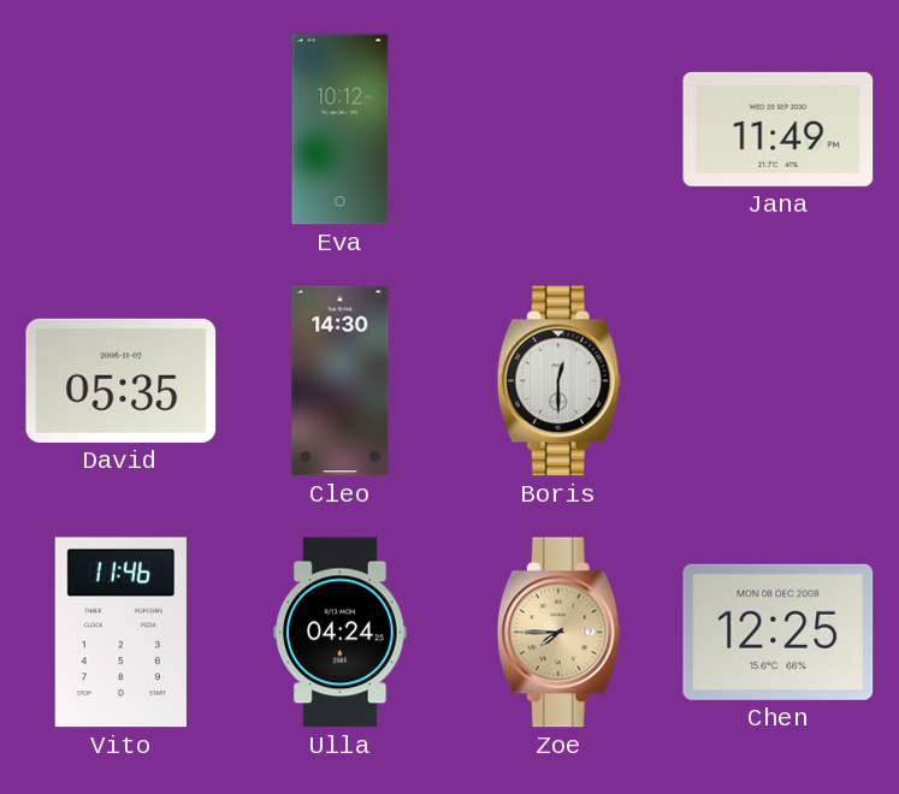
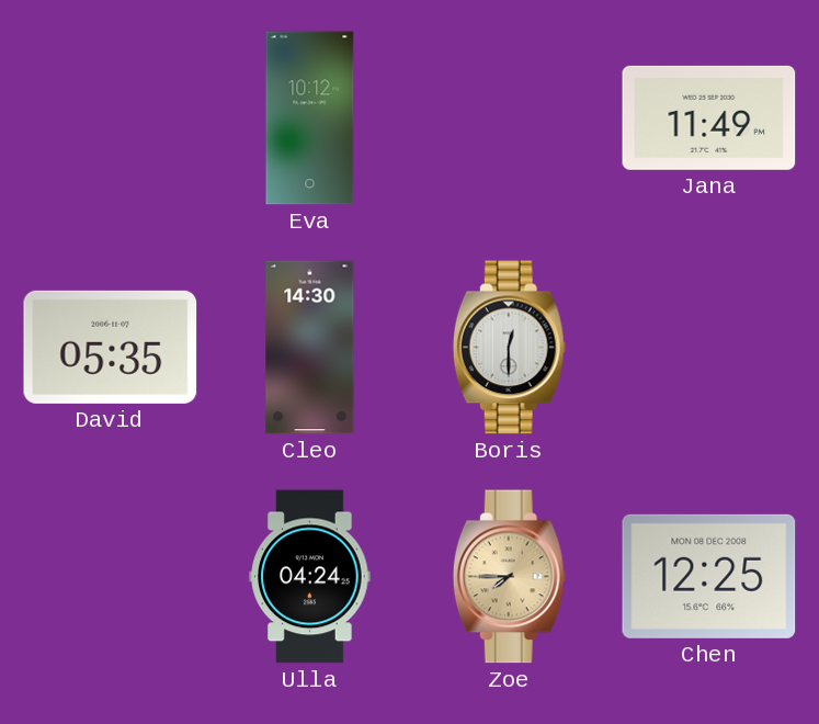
Vito: 11:46 -> none
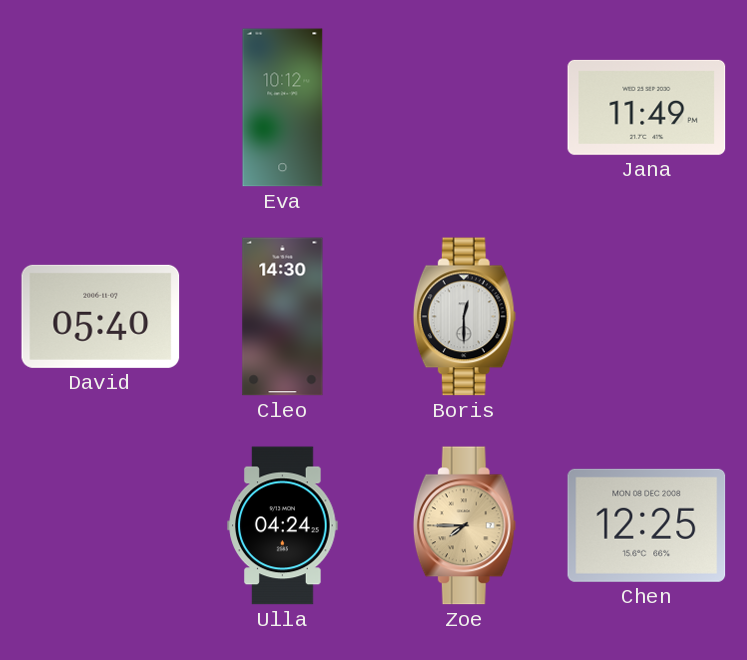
David: 05:35 -> 05:40
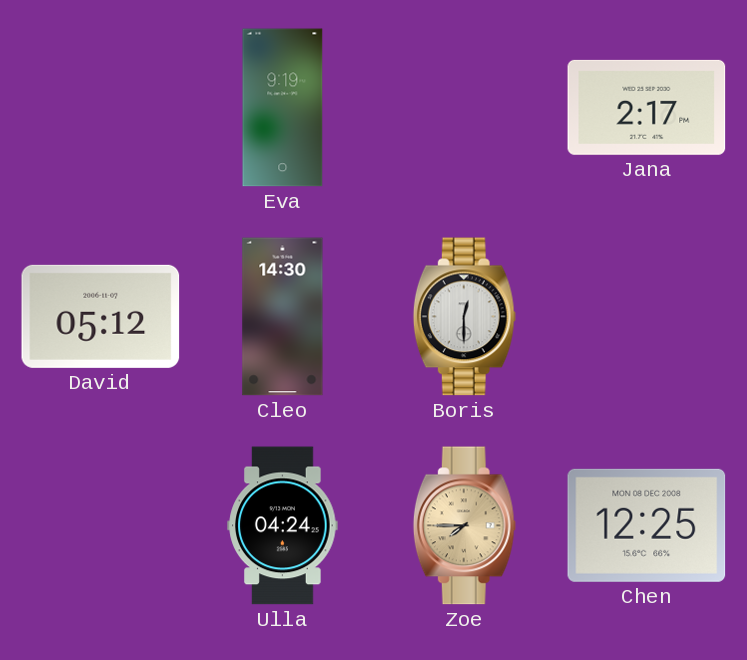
Eva: 10:12 -> 9:19
Jana: 11:49 -> 2:17
David: 05:40 -> 05:12
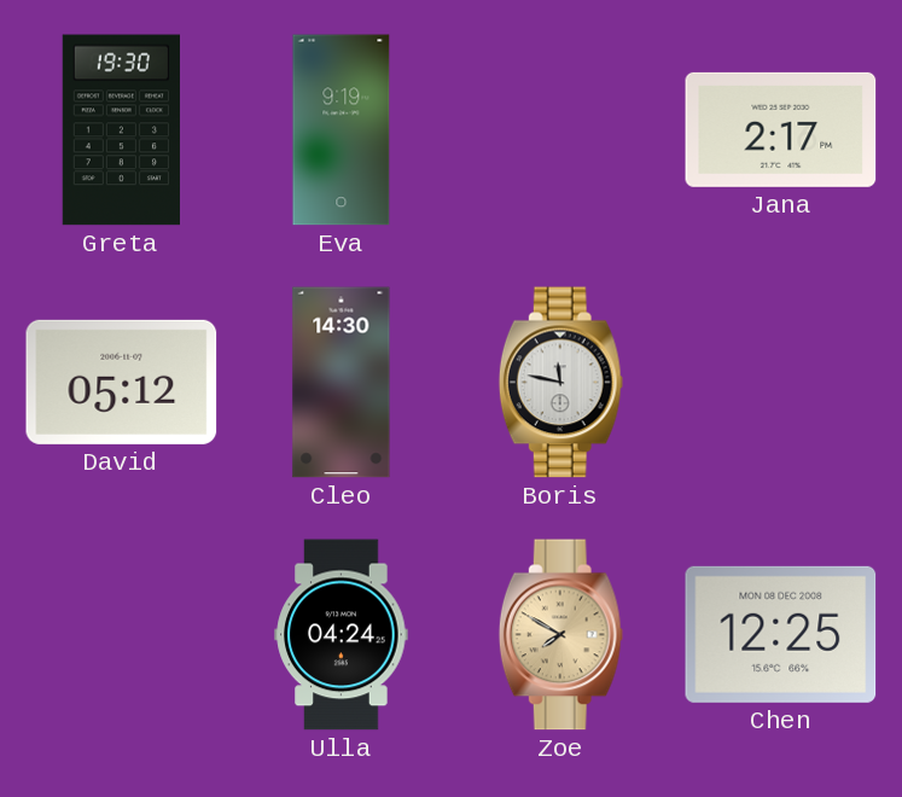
Greta: none -> 19:30
Boris: 12:30 -> 11:47
Zoe: 7:45 -> 7:50
